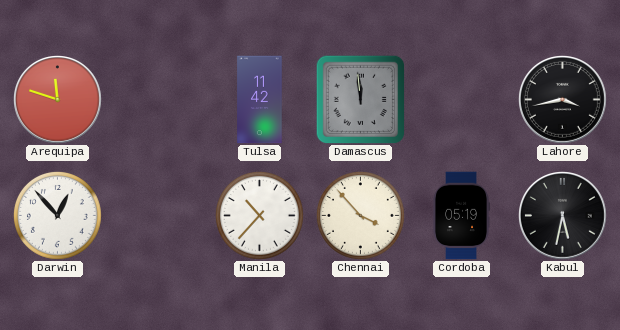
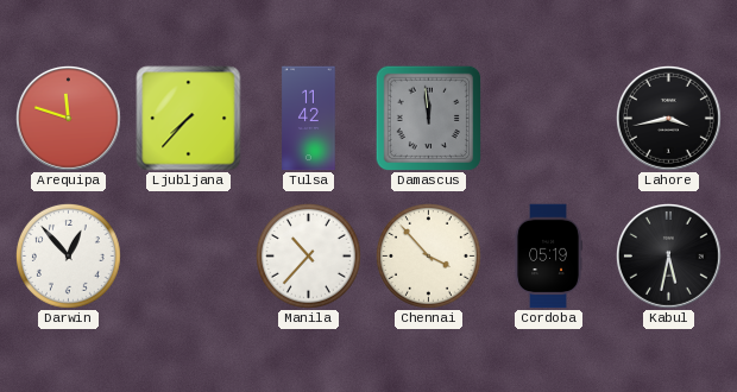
Ljubljana: none -> 7:37
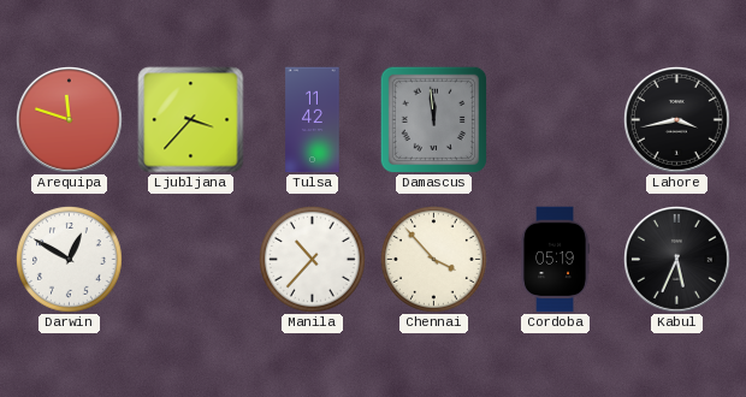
Ljubljana: 7:37 -> 3:37
Darwin: 12:53 -> 12:50
Kabul: 5:32 -> 5:34
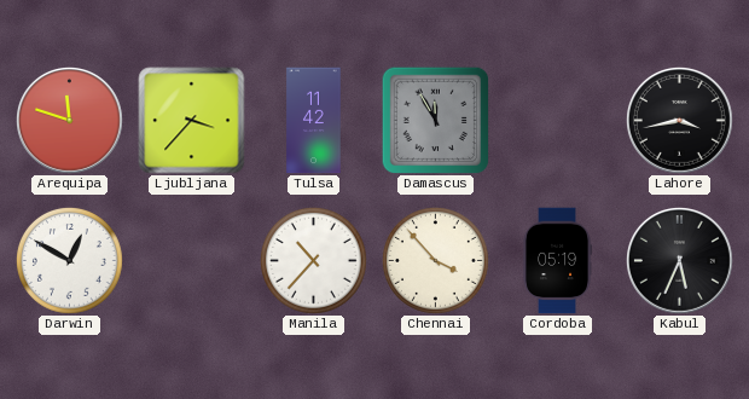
Damascus: 11:59 -> 11:55
